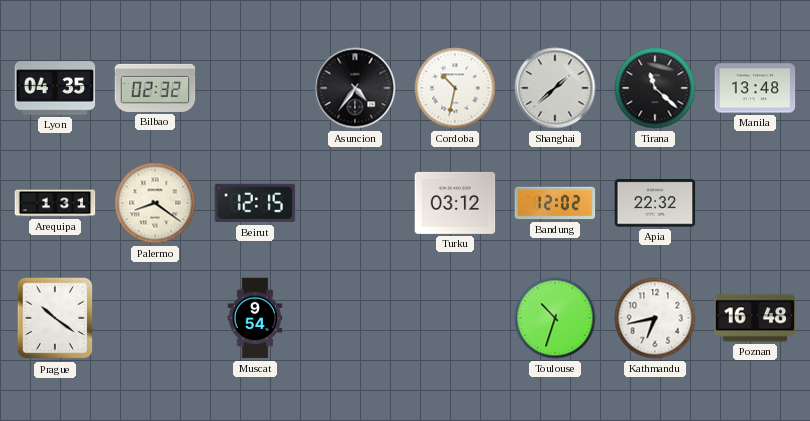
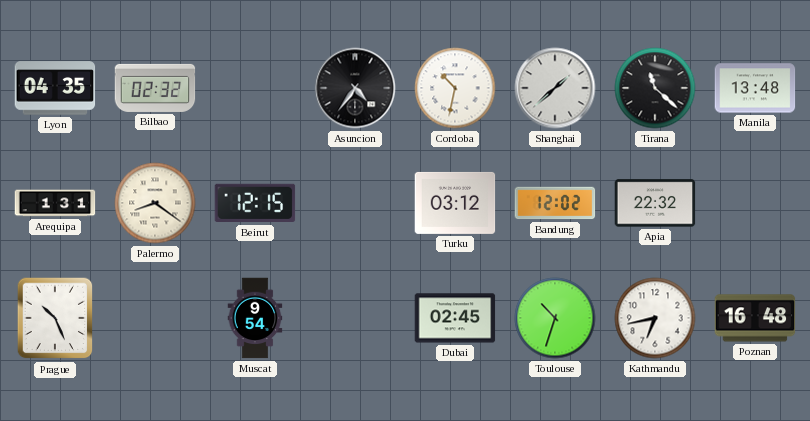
Prague: 10:21 -> 10:26
Dubai: none -> 02:45
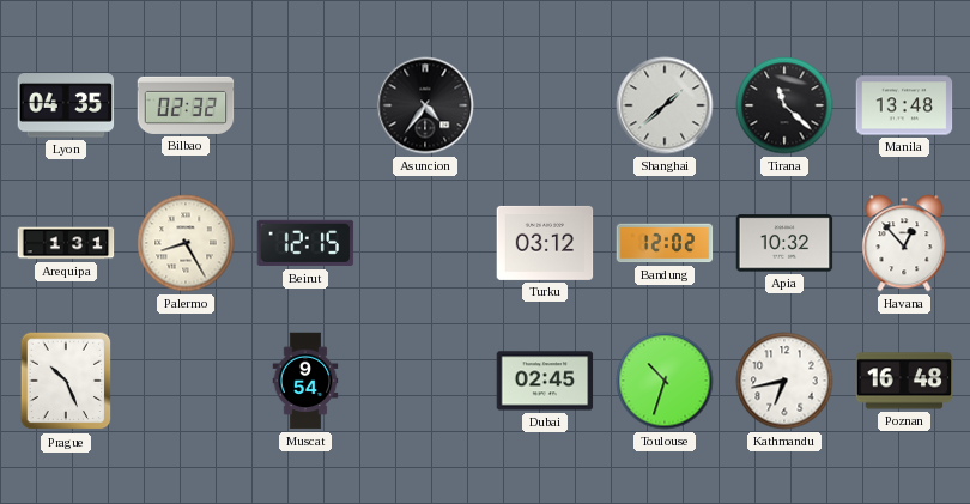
Cordoba: 10:32 -> none
Palermo: 8:21 -> 8:25
Apia: 22:32 -> 10:32
Havana: none -> 12:53
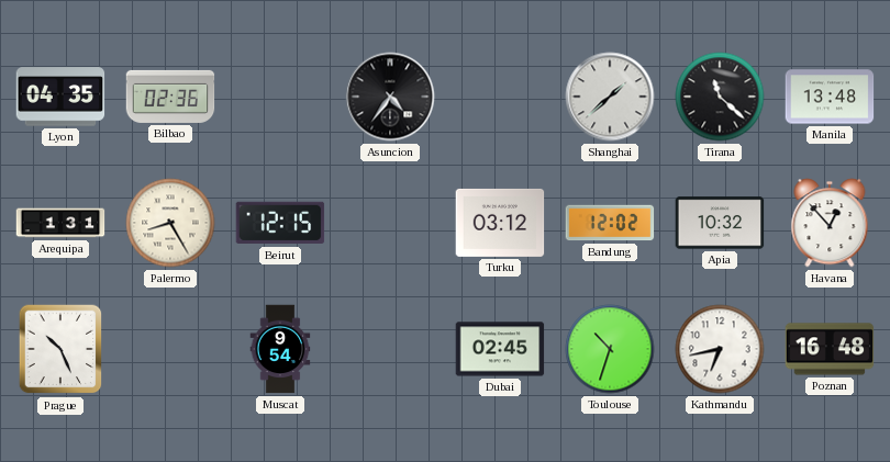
Bilbao: 02:32 -> 02:36
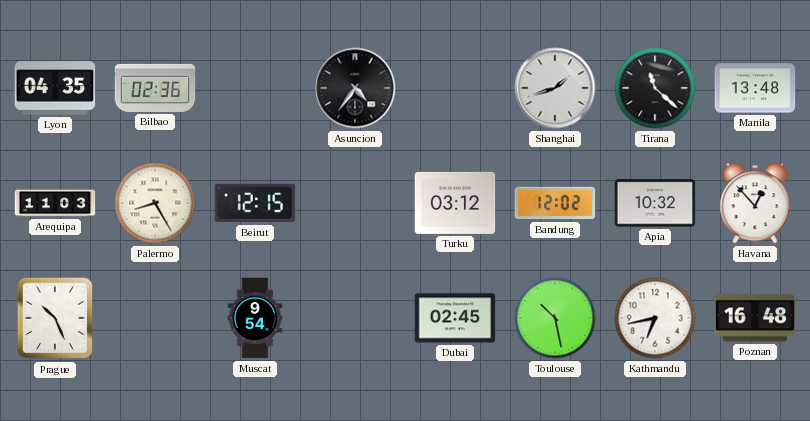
Shanghai: 1:38 -> 1:42
Arequipa: 1:31 -> 11:03
Toulouse: 10:33 -> 10:28
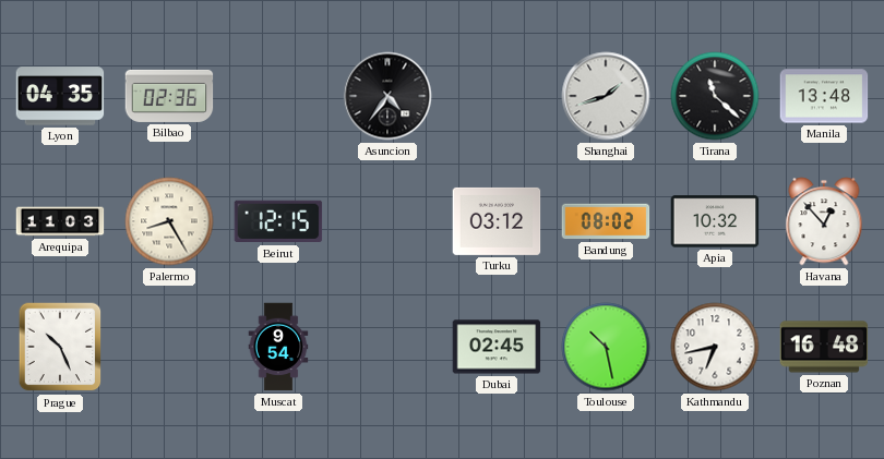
Bandung: 12:02 -> 08:02
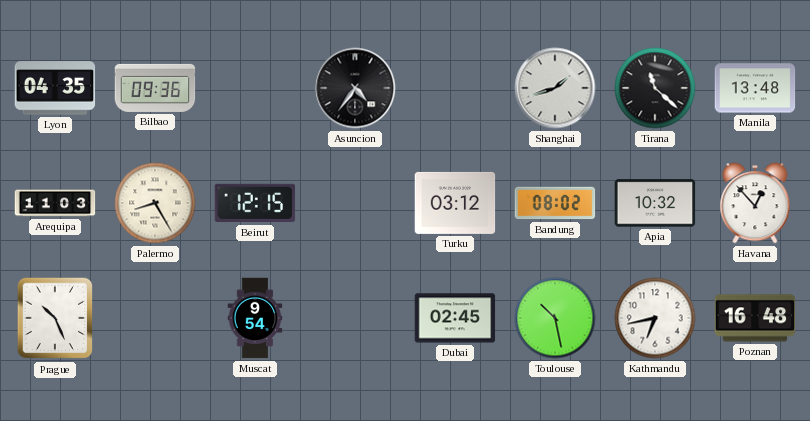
Bilbao: 02:36 -> 09:36
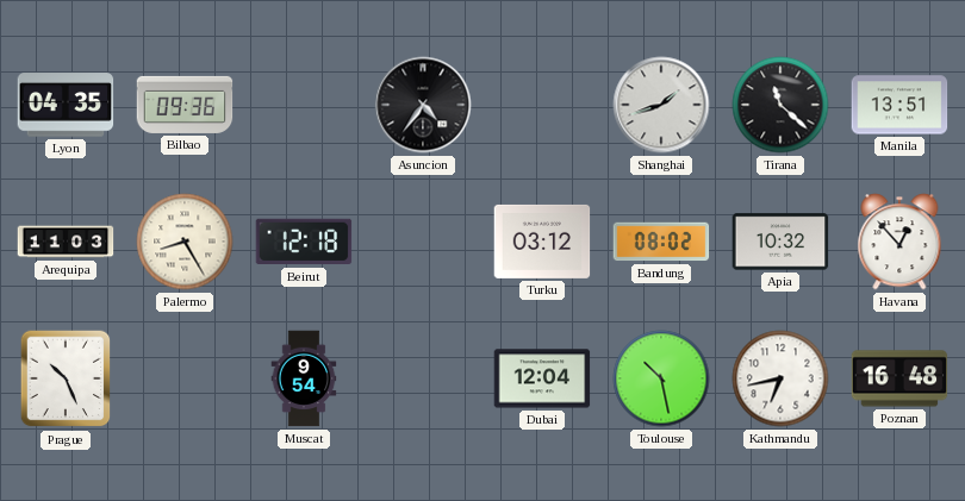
Manila: 13:48 -> 13:51
Beirut: 12:15 -> 12:18
Dubai: 02:45 -> 12:04
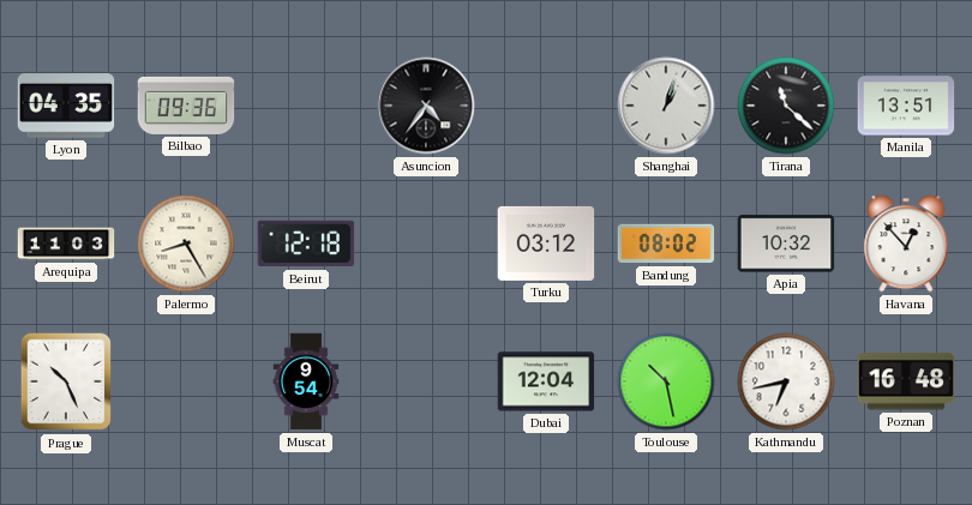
Shanghai: 1:42 -> 1:03
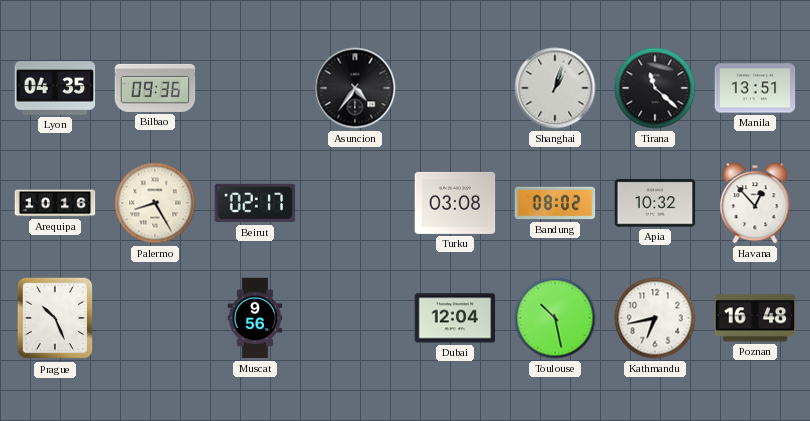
Arequipa: 11:03 -> 10:16
Beirut: 12:18 -> 02:17
Turku: 03:12 -> 03:08
Muscat: 9:54 -> 9:56
